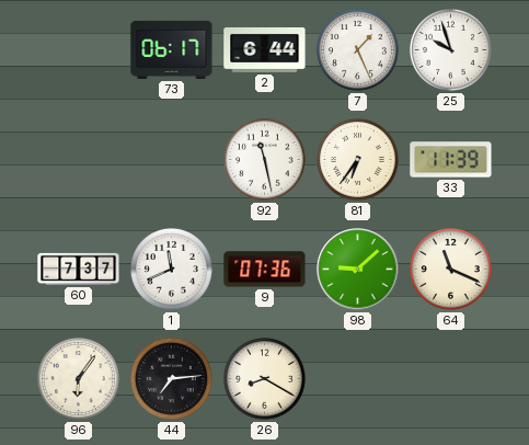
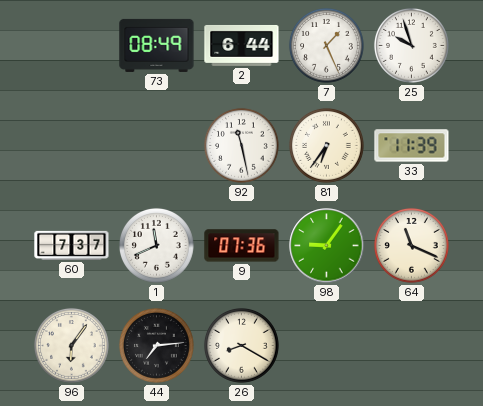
73: 06:17 -> 08:49
98: 9:08 -> 9:06
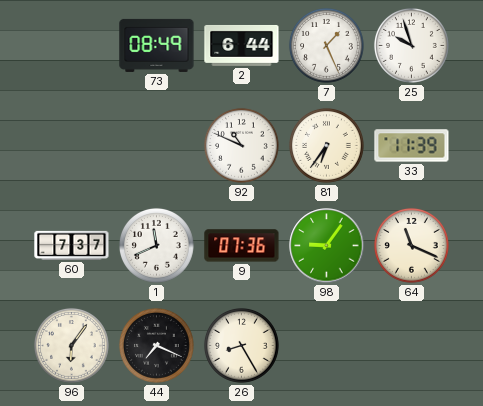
92: 11:28 -> 10:49
44: 7:14 -> 7:19
26: 8:20 -> 8:25
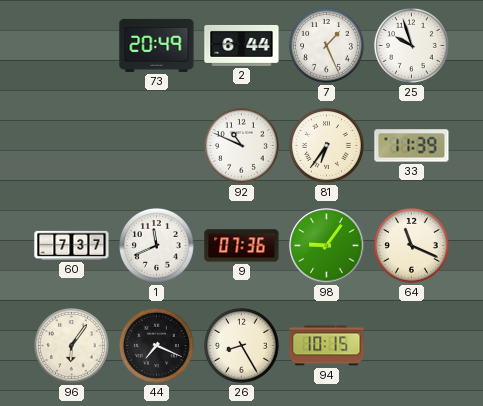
73: 08:49 -> 20:49
94: none -> 10:15
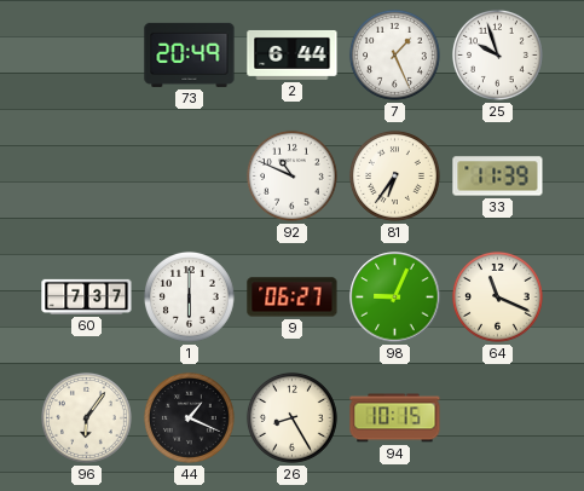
1: 11:41 -> 6:00
9: 07:36 -> 06:27
98: 9:06 -> 9:04
44: 7:19 -> 1:19
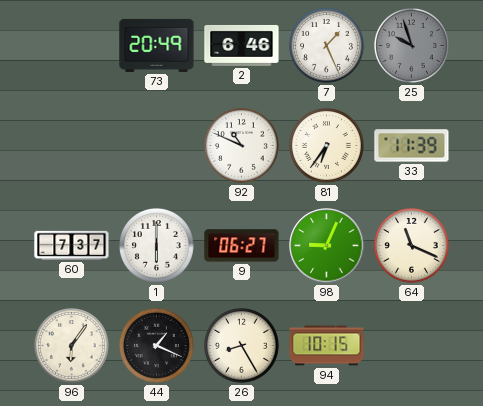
2: 6:44 -> 6:46
25 dial: white -> grey
